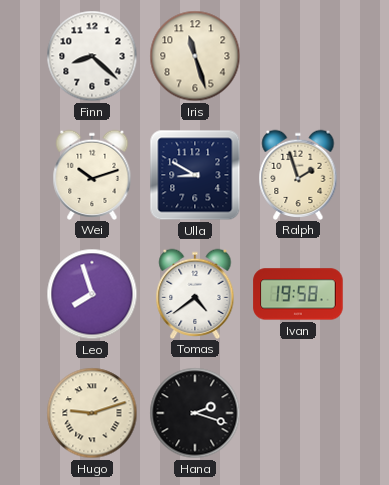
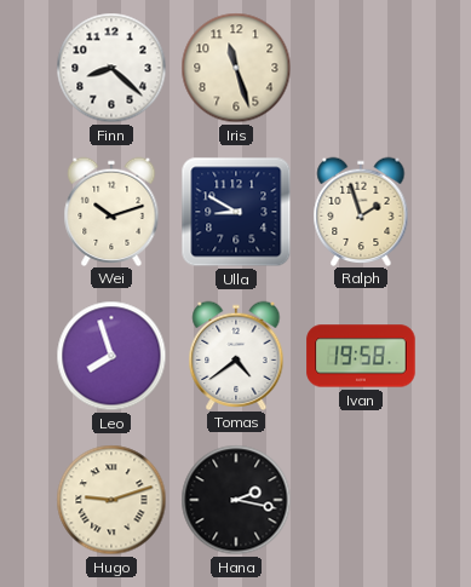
Hana: 2:18 -> 2:17
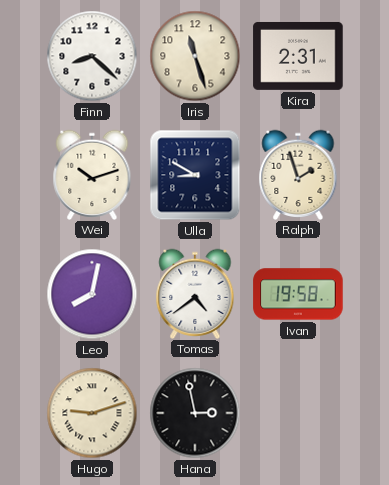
Kira: none -> 2:31
Leo: 7:57 -> 8:02
Hana: 2:17 -> 2:58
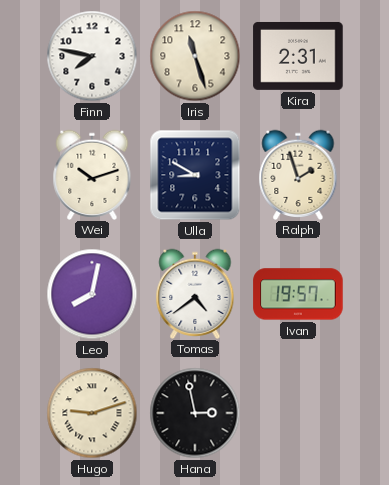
Finn: 8:22 -> 7:47
Ivan: 19:58 -> 19:57
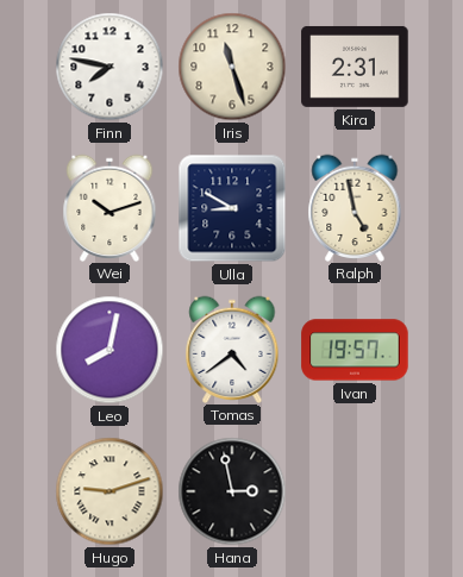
Ralph: 1:57 -> 4:58
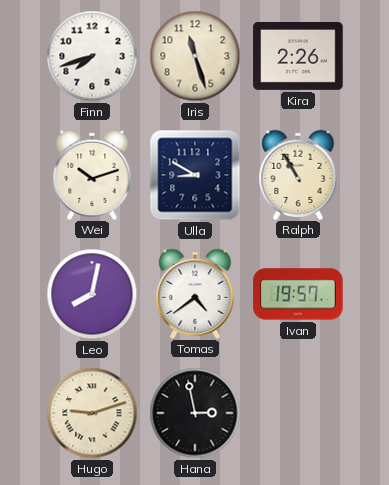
Finn: 7:47 -> 7:42
Kira: 2:31 -> 2:26
Ralph: 4:58 -> 10:55
